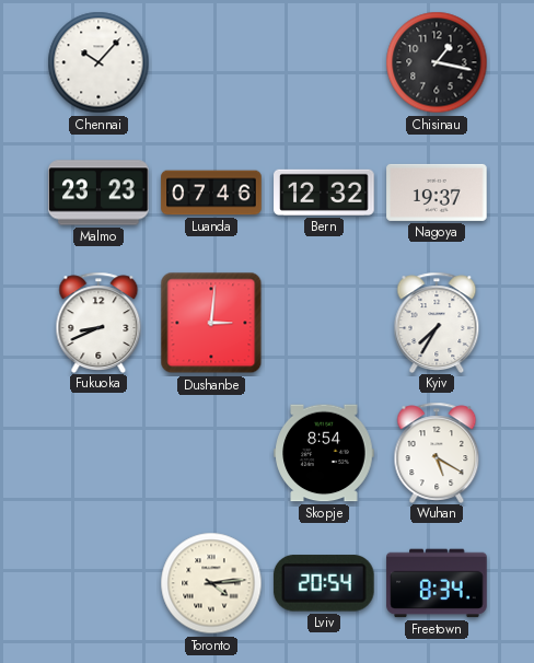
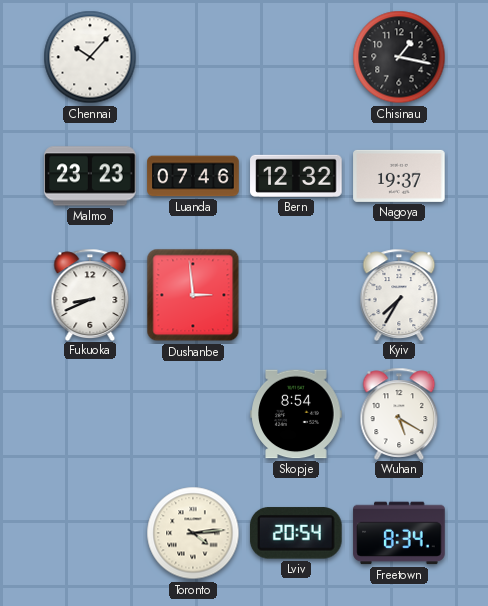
Dushanbe: 3:01 -> 2:59
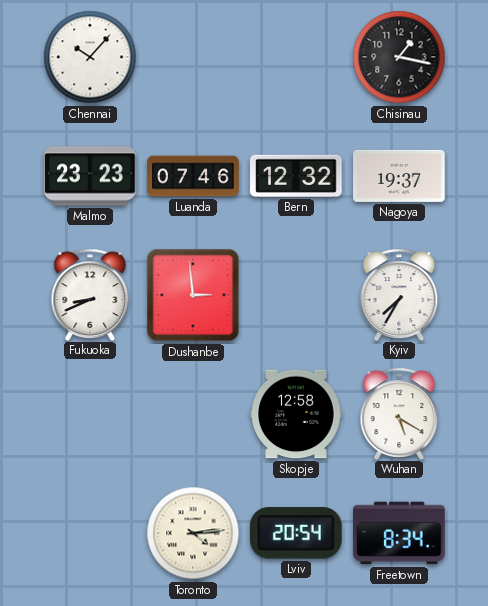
Skopje: 8:54 -> 12:58
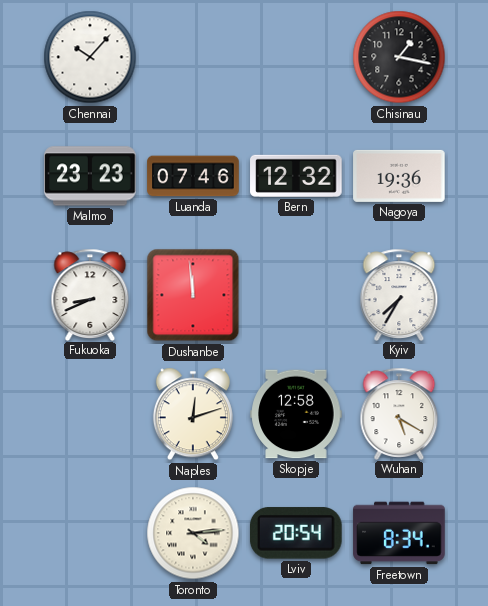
Nagoya: 19:37 -> 19:36
Dushanbe: 2:59 -> 11:59
Naples: none -> 12:12
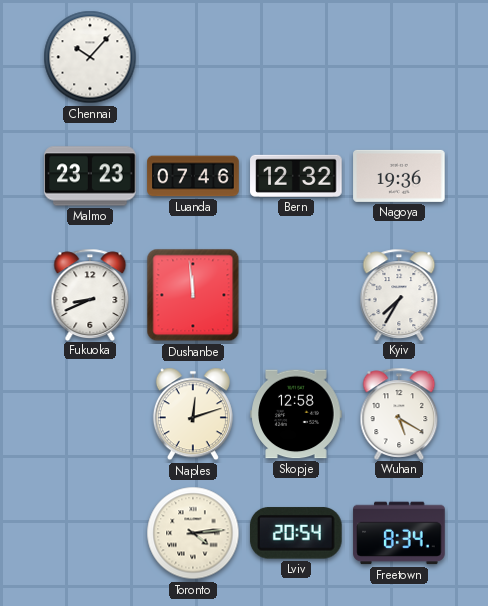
Chisinau: 1:17 -> none
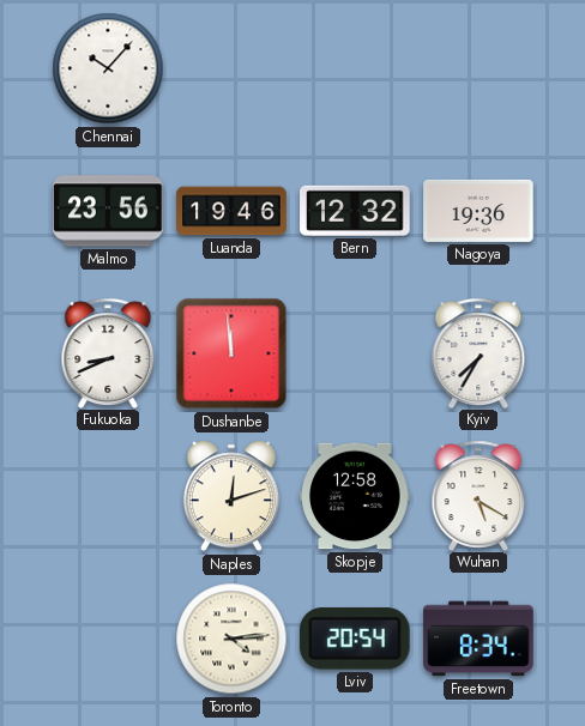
Malmo: 23:23 -> 23:56
Luanda: 07:46 -> 19:46
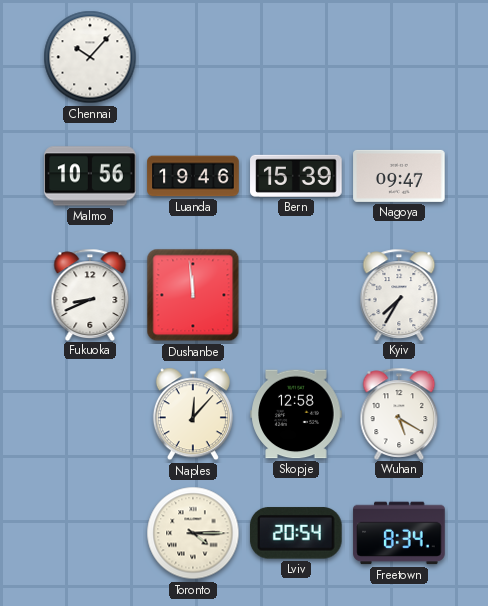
Malmo: 23:56 -> 10:56
Bern: 12:32 -> 15:39
Nagoya: 19:36 -> 09:47
Naples: 12:12 -> 12:07
Toronto: 4:14 -> 4:15
